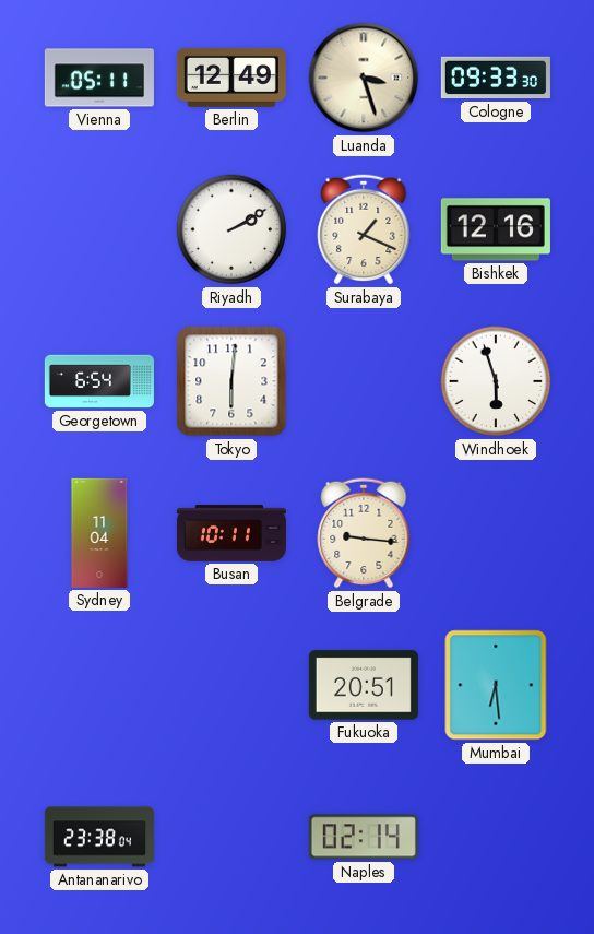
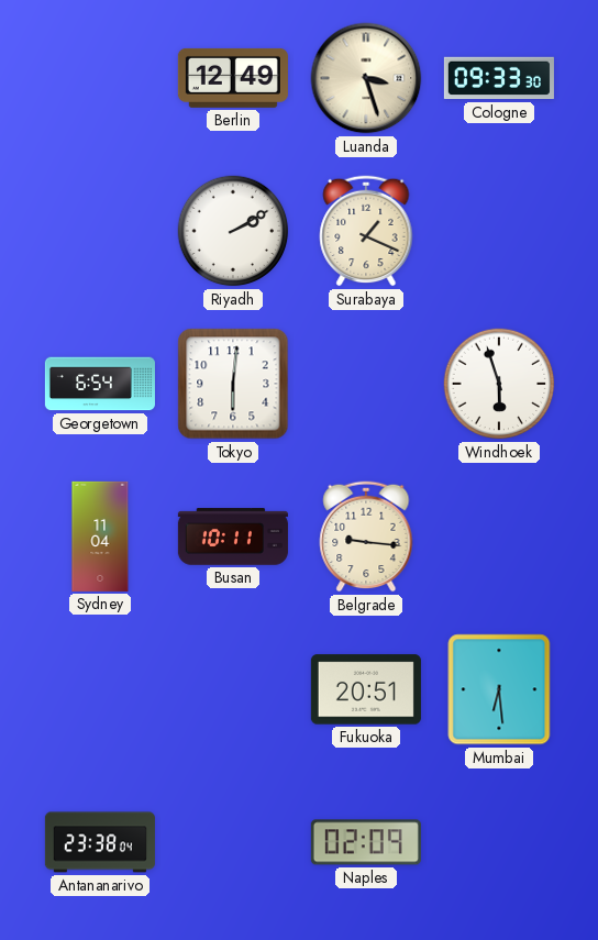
Vienna: 05:11 -> none
Bishkek: 12:16 -> none
Naples: 02:14 -> 02:09
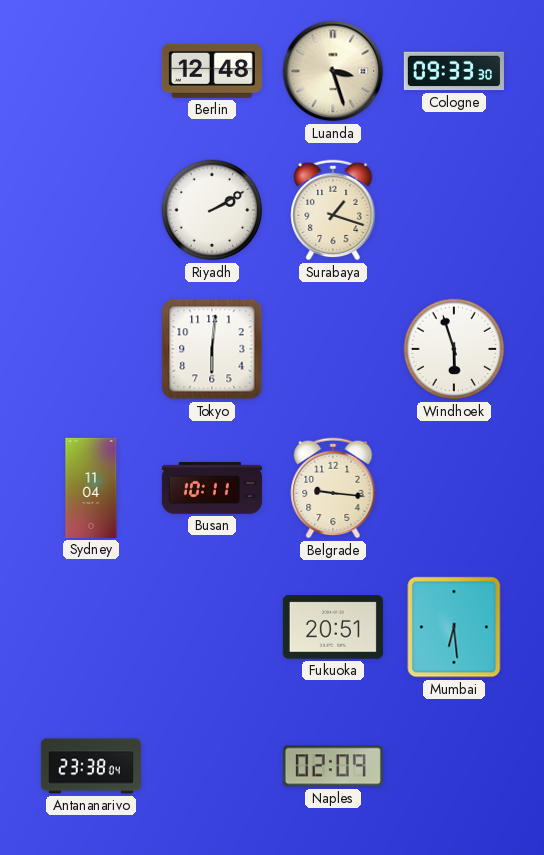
Berlin: 12:49 -> 12:48
Surabaya: 1:19 -> 1:18
Georgetown: 6:54 -> none
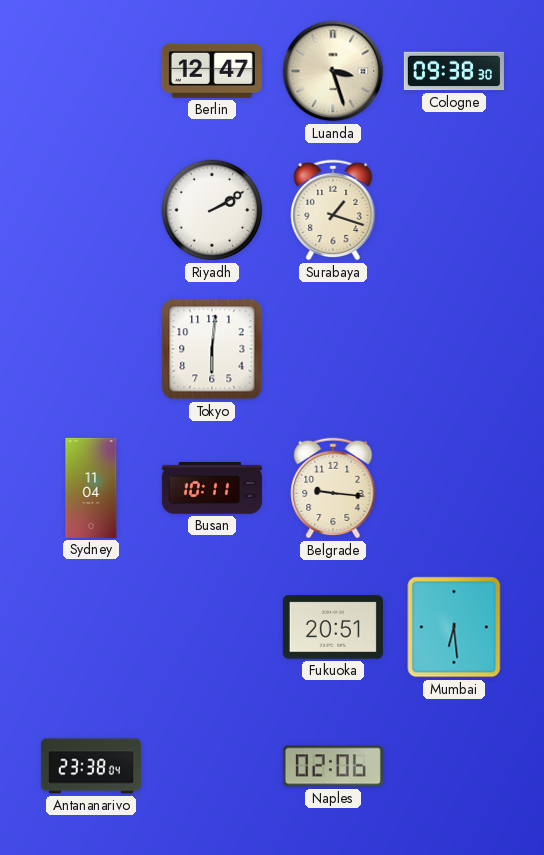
Berlin: 12:48 -> 12:47
Cologne: 09:33 -> 09:38
Windhoek: 5:57 -> none
Naples: 02:09 -> 02:06
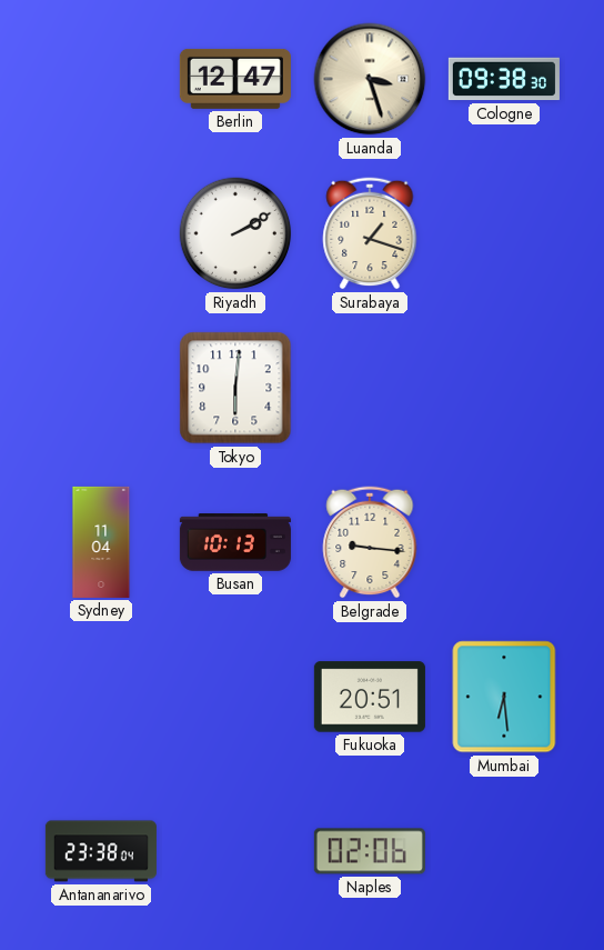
Busan: 10:11 -> 10:13
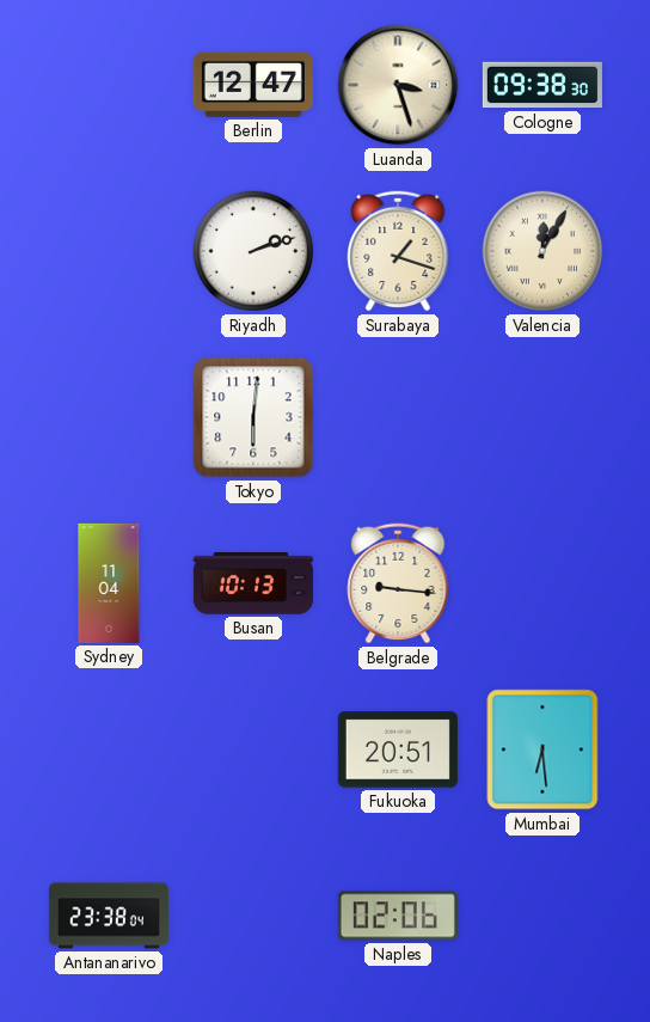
Riyadh: 2:10 -> 2:12
Valencia: none -> 12:05
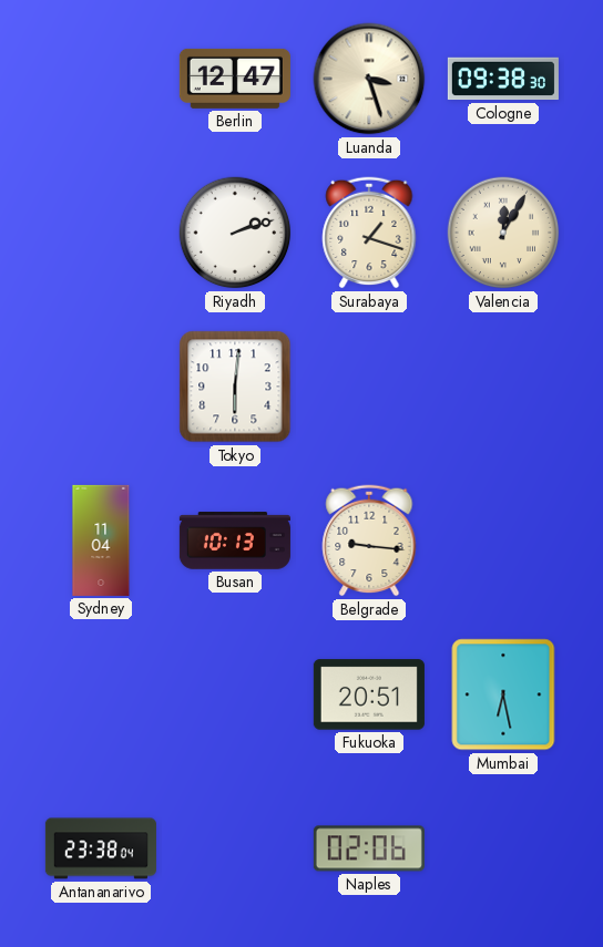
Mumbai: 6:29 -> 6:28
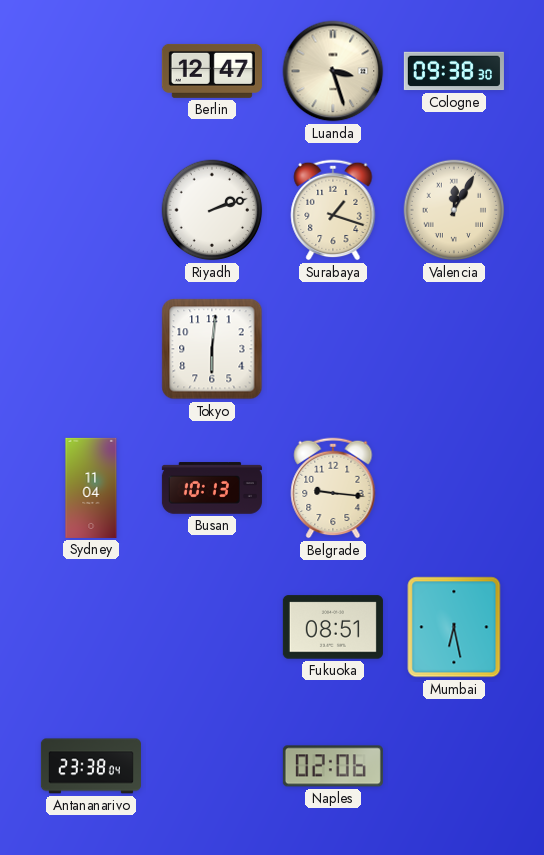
Fukuoka: 20:51 -> 08:51
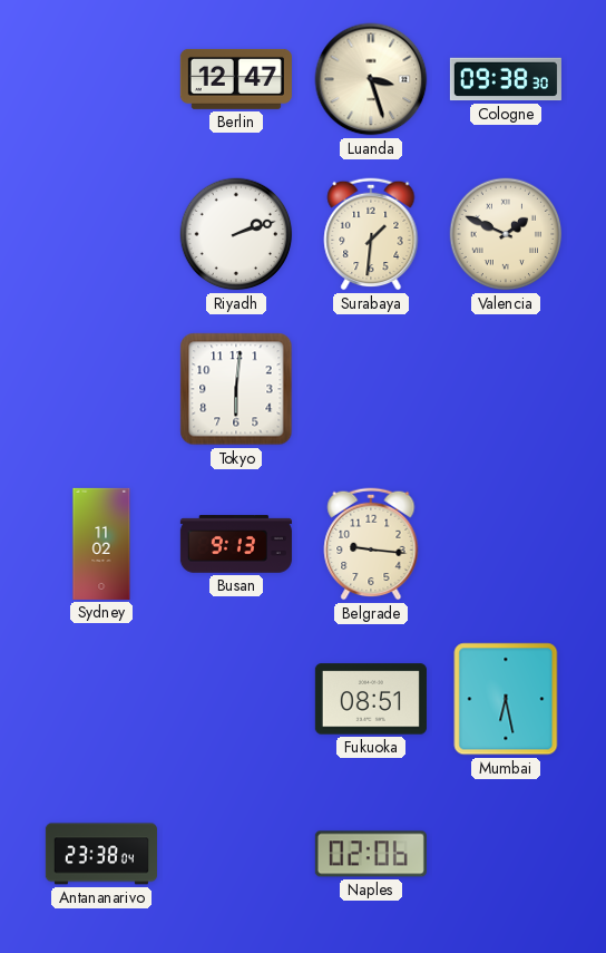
Surabaya: 1:18 -> 1:31
Valencia: 12:05 -> 1:49
Sydney: 11:04 -> 11:02
Busan: 10:13 -> 9:13
